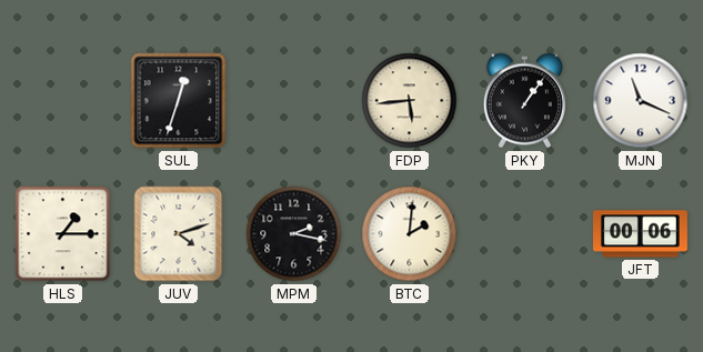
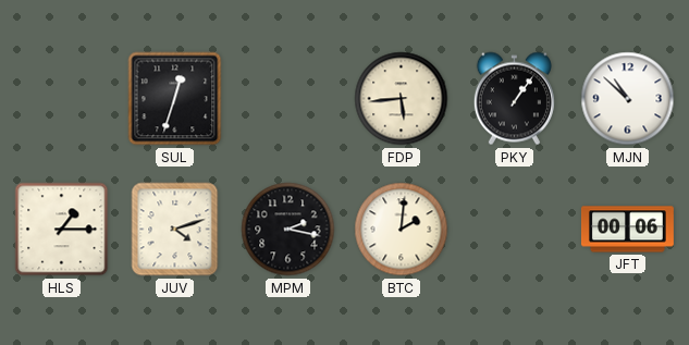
MJN: 11:19 -> 10:52
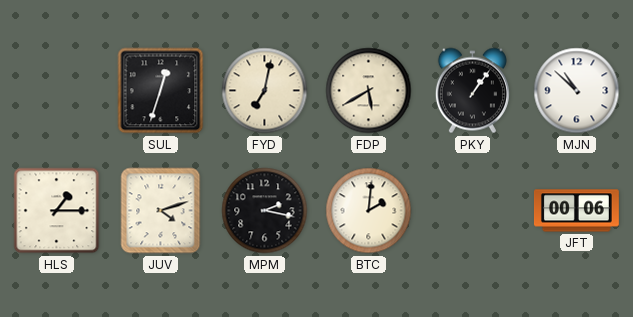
FYD: none -> 7:02
FDP: 5:44 -> 5:40
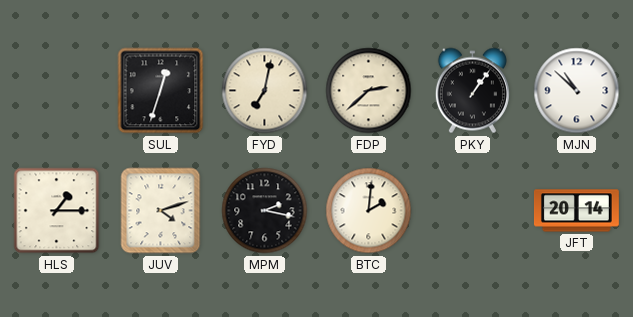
FDP: 5:40 -> 2:38
JFT: 00:06 -> 20:14
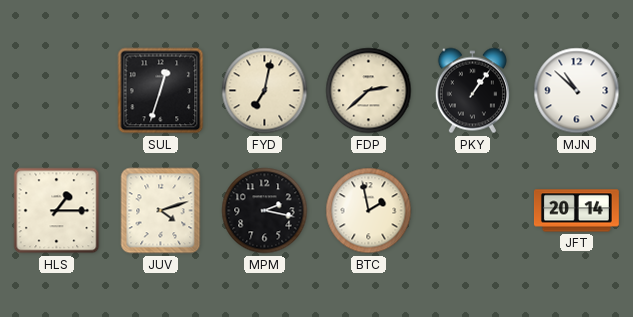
BTC: 2:01 -> 1:58
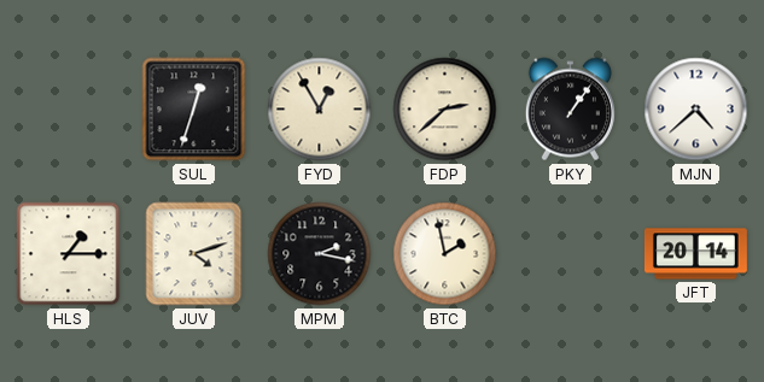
FYD: 7:02 -> 12:55
MJN: 10:52 -> 4:38
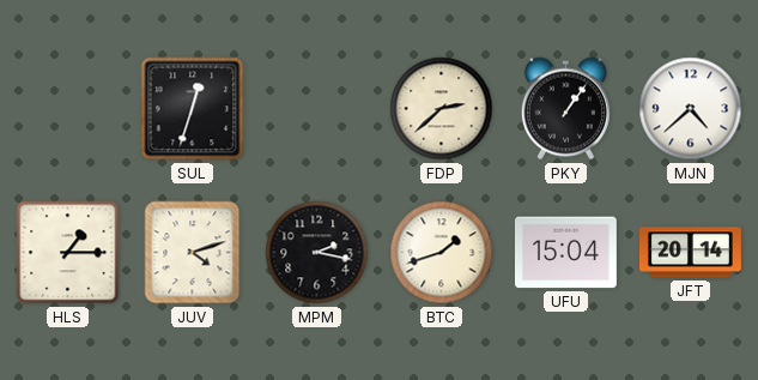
FYD: 12:55 -> none
BTC: 1:58 -> 1:42
UFU: none -> 15:04
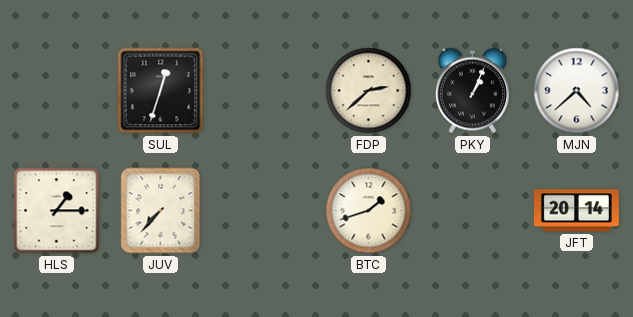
PKY: 1:06 -> 1:04
JUV: 4:12 -> 7:37
MPM: 2:17 -> none
UFU: 15:04 -> none
